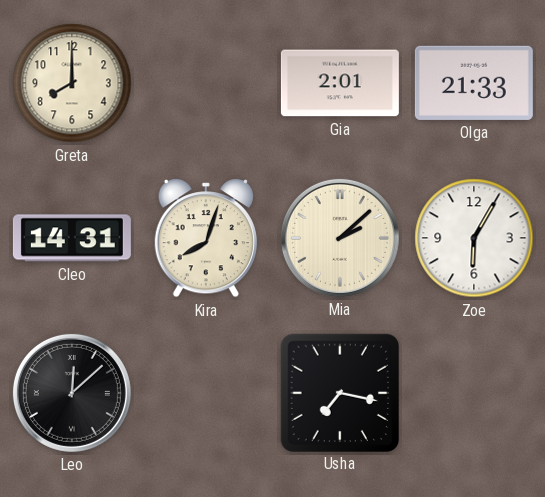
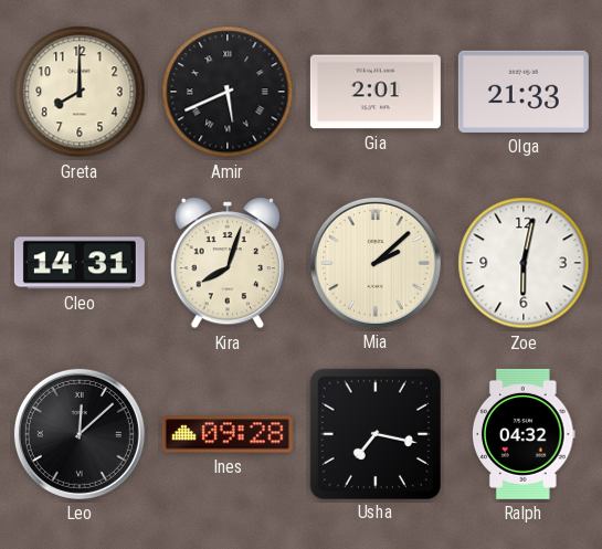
Amir: none -> 5:41
Zoe: 6:05 -> 6:02
Ines: none -> 09:28
Ralph: none -> 04:32
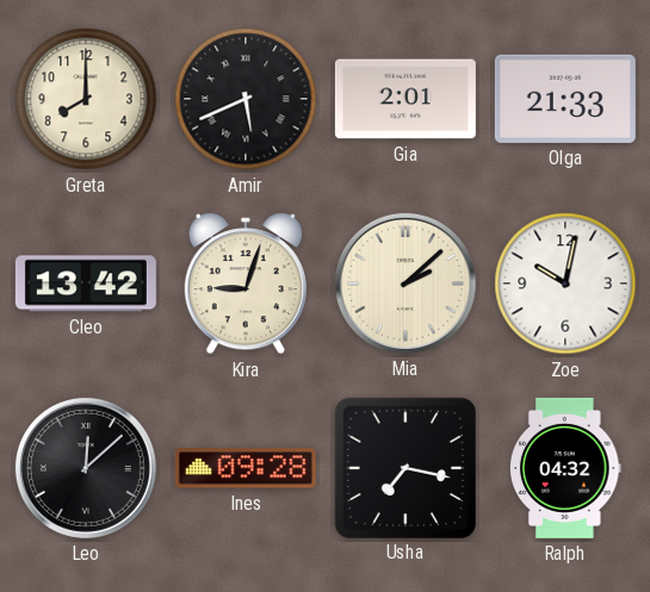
Cleo: 14:31 -> 13:42
Kira: 8:03 -> 9:03
Zoe: 6:02 -> 10:02
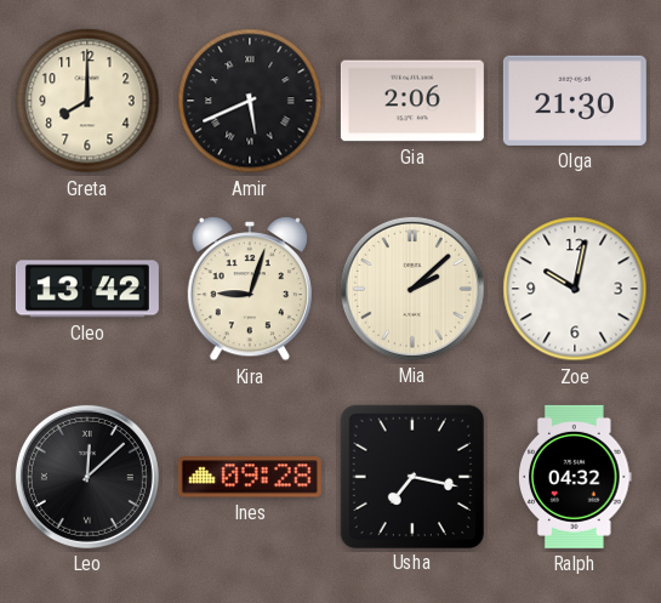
Gia: 2:01 -> 2:06
Olga: 21:33 -> 21:30
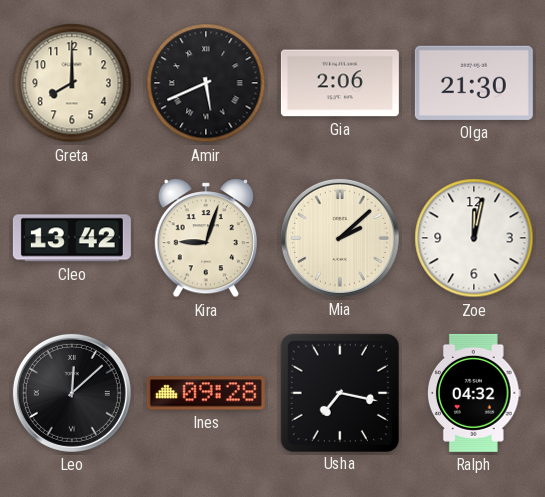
Zoe: 10:02 -> 12:02
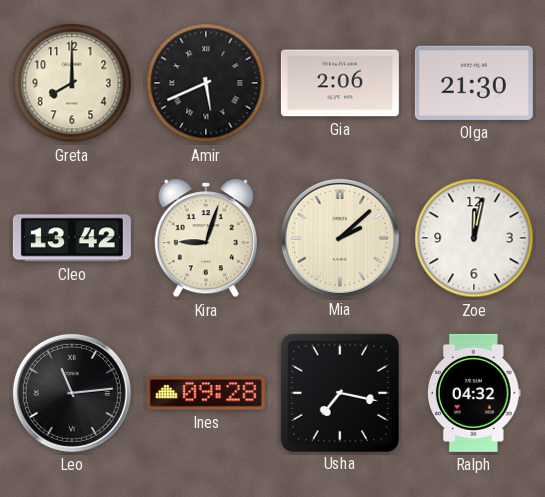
Leo: 12:08 -> 11:14
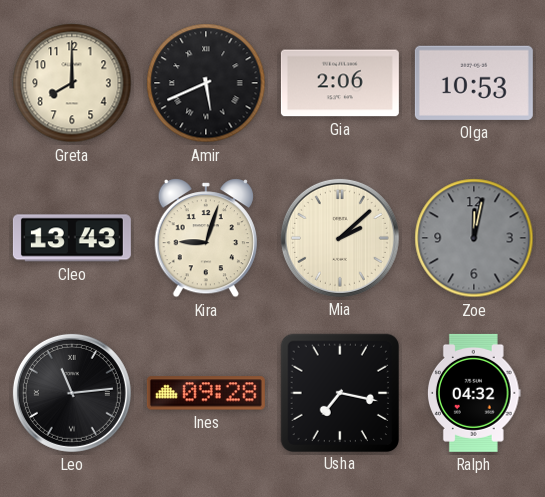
Olga: 21:30 -> 10:53
Cleo: 13:42 -> 13:43
Zoe dial: white -> grey
